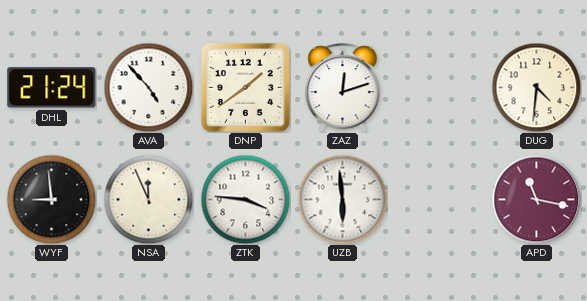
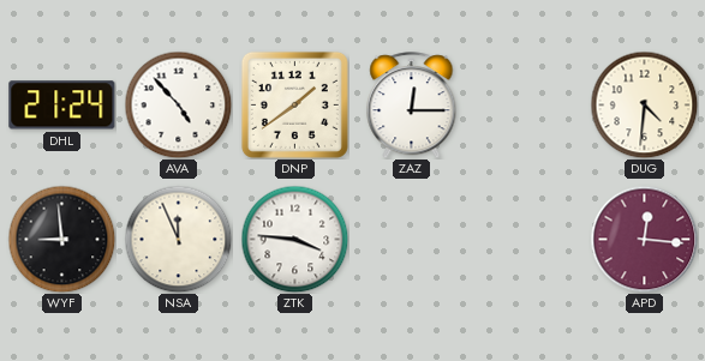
ZAZ: 12:12 -> 12:15
UZB: 5:59 -> none
APD: 11:17 -> 12:16
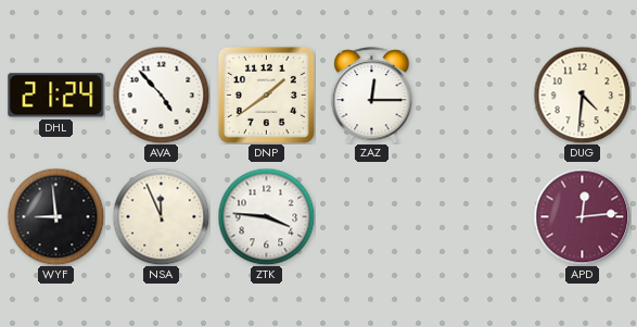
APD: 12:16 -> 12:14
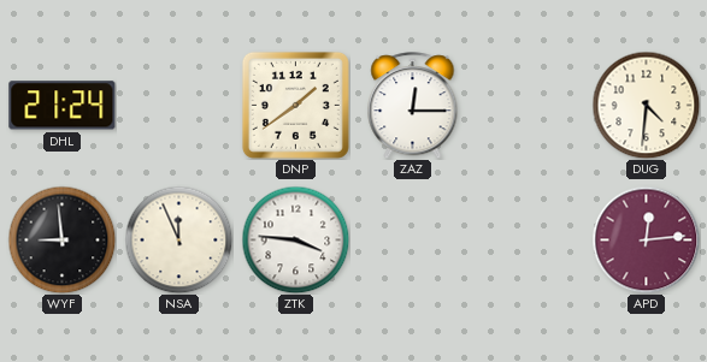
AVA: 4:53 -> none
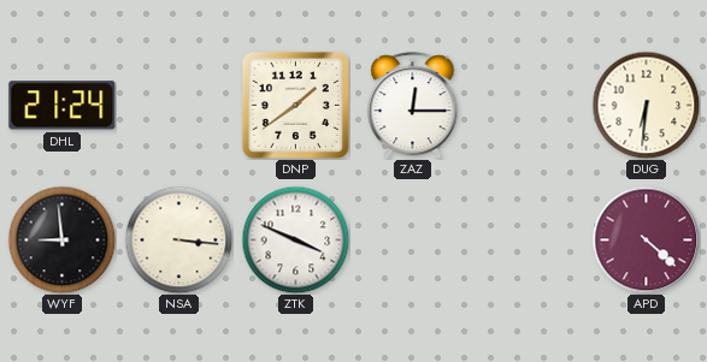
DUG: 4:31 -> 6:31
NSA: 11:56 -> 3:16
ZTK: 3:46 -> 3:49
APD: 12:14 -> 4:22
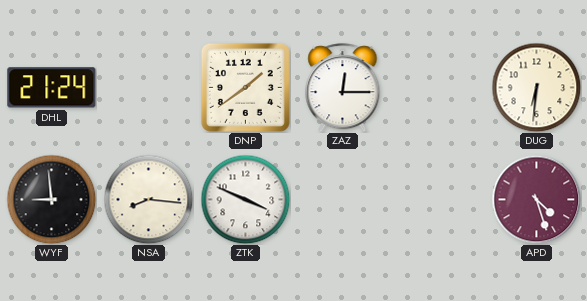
NSA: 3:16 -> 8:16
APD: 4:22 -> 4:27
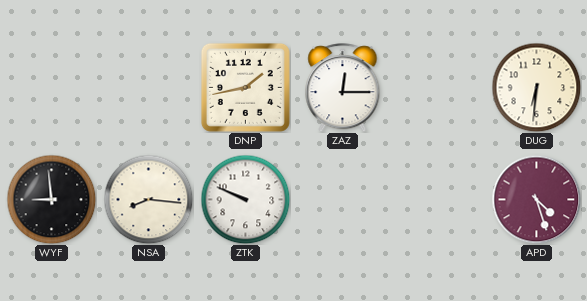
DHL: 21:24 -> none
DNP: 1:39 -> 1:43
ZTK: 3:49 -> 9:49
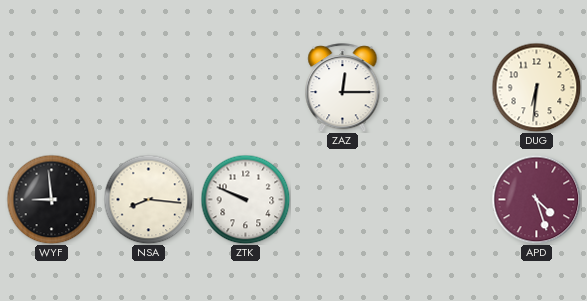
DNP: 1:43 -> none
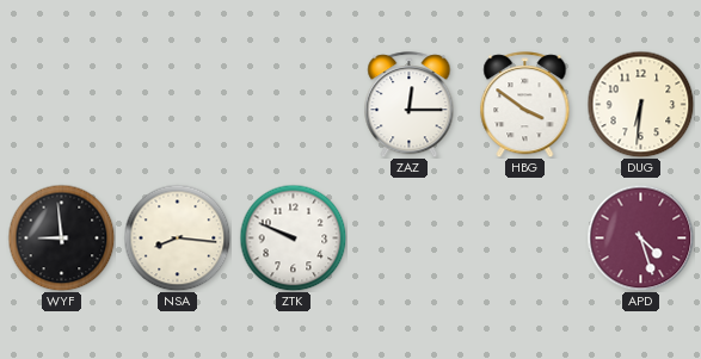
HBG: none -> 3:51
